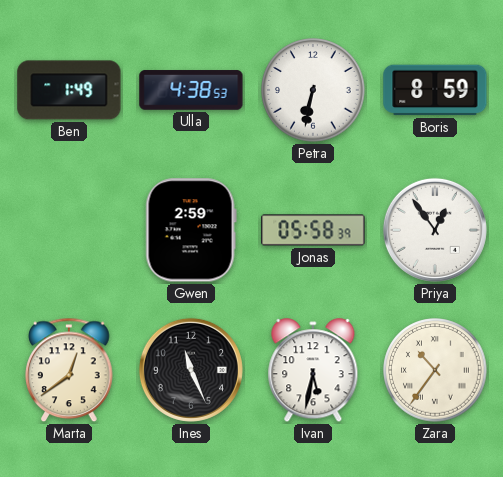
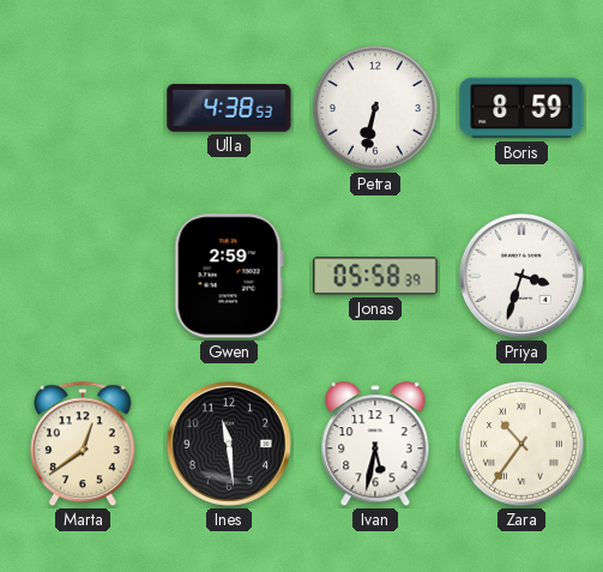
Ben: 1:49 -> none
Priya: 12:54 -> 3:33
Ines: 11:26 -> 11:29
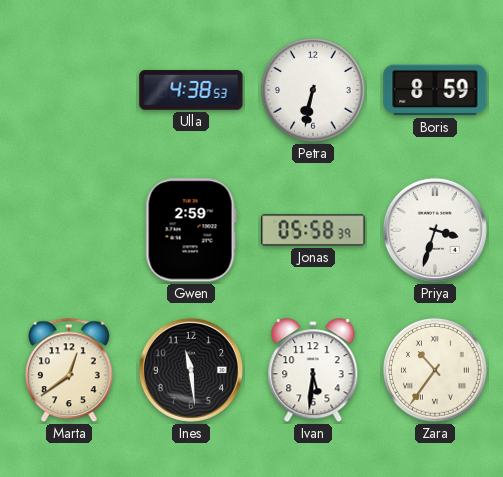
Ivan: 5:32 -> 5:31
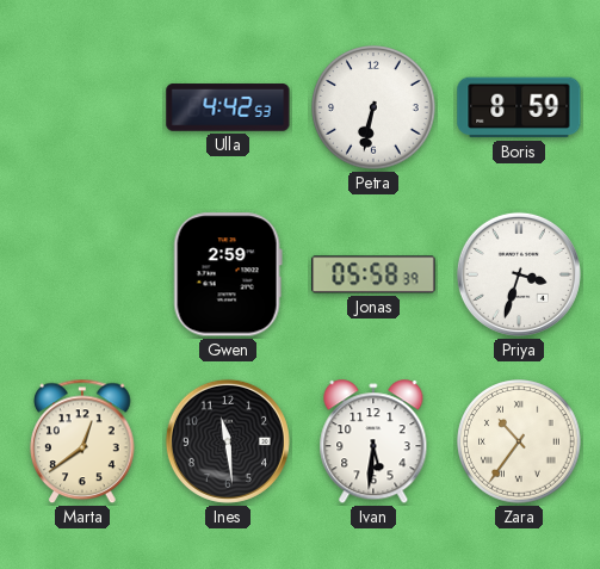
Ulla: 4:38 -> 4:42
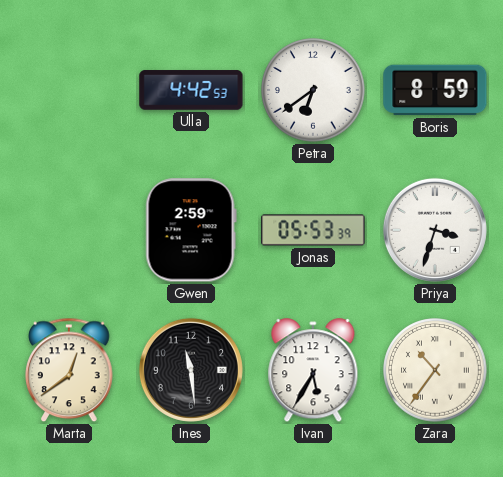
Petra: 6:32 -> 6:39
Jonas: 05:58 -> 05:53
Ivan: 5:31 -> 5:35
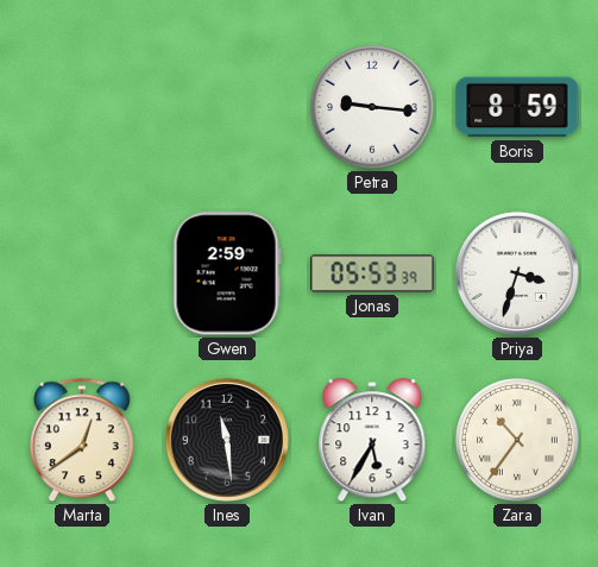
Ulla: 4:42 -> none
Petra: 6:39 -> 9:16
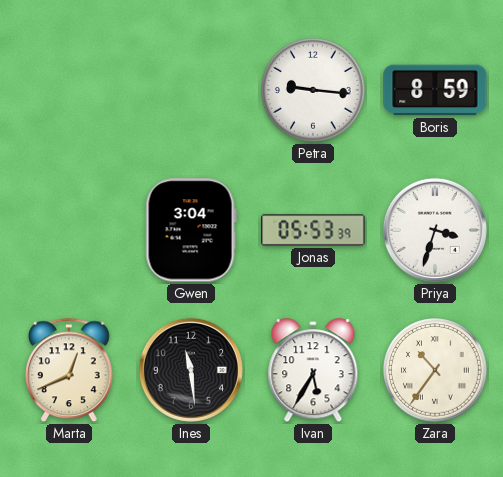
Gwen: 2:59 -> 3:04
Marta: 12:39 -> 12:41
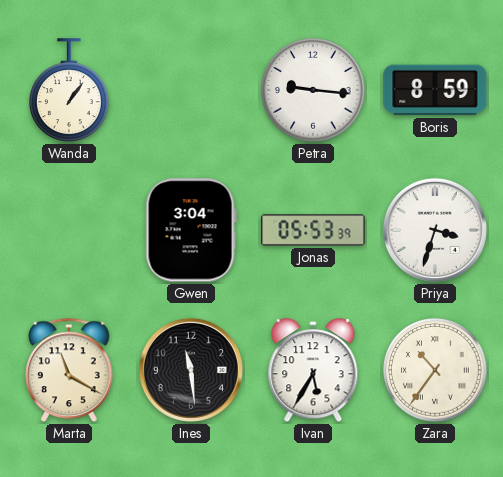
Wanda: none -> 1:06
Marta: 12:41 -> 11:20
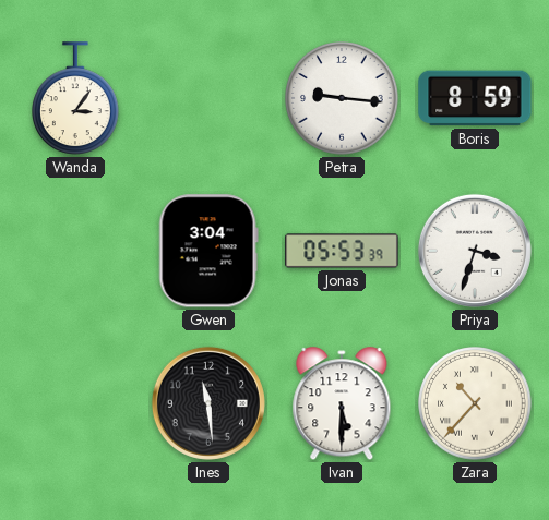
Wanda: 1:06 -> 3:06
Marta: 11:20 -> none
Ivan: 5:35 -> 5:30
Zara: 10:36 -> 10:37
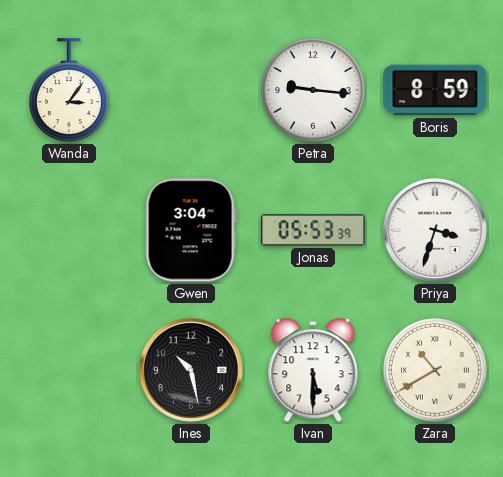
Ines: 11:29 -> 10:28
Zara: 10:37 -> 10:40
